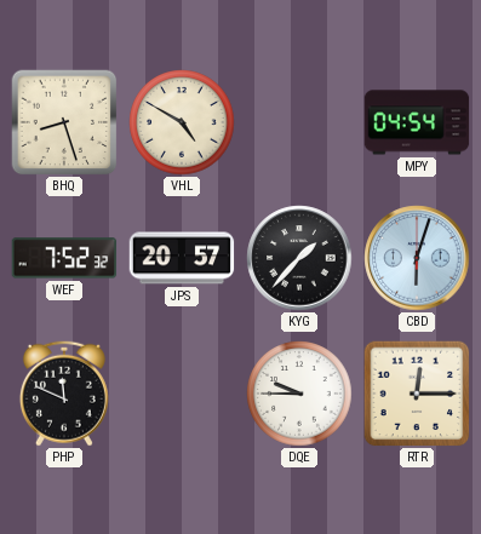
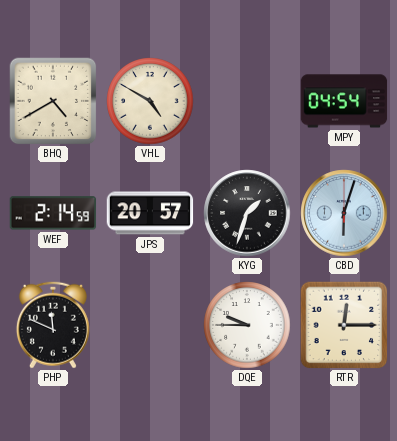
BHQ: 8:27 -> 4:40
WEF: 7:52 -> 2:14
KYG: 1:37 -> 1:33
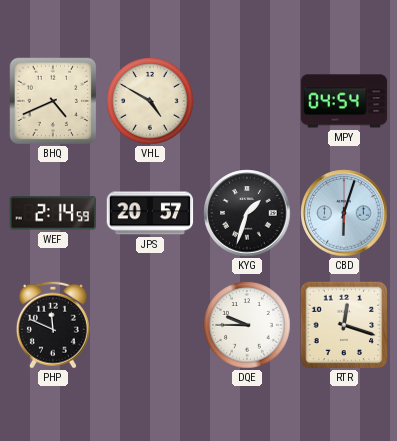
BHQ: 4:40 -> 4:41
RTR: 12:15 -> 12:18
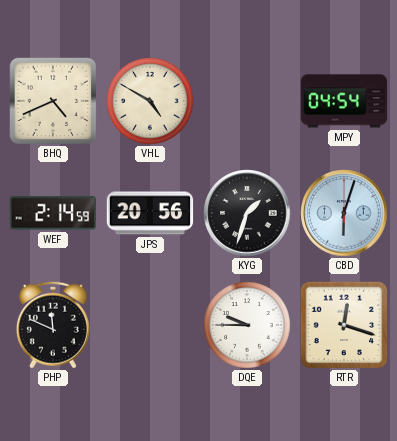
JPS: 20:57 -> 20:56
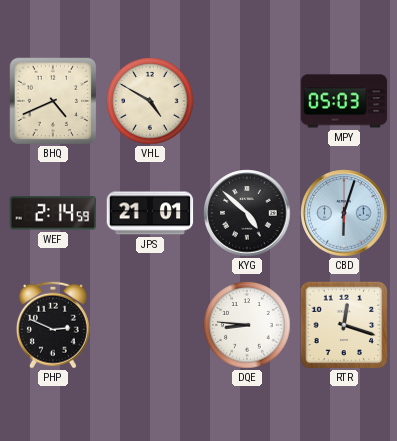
MPY: 04:54 -> 05:03
JPS: 20:56 -> 21:01
KYG: 1:33 -> 4:52
PHP: 11:49 -> 2:49
DQE: 9:45 -> 8:46
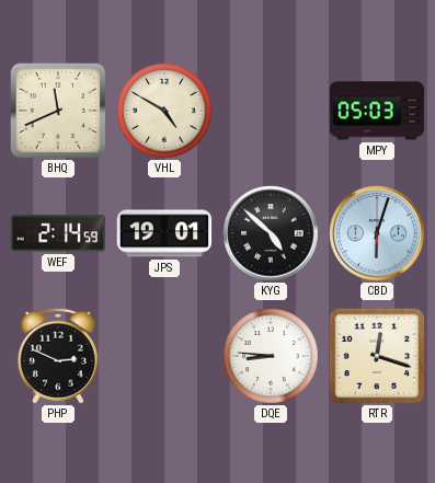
BHQ: 4:41 -> 11:41
JPS: 21:01 -> 19:01
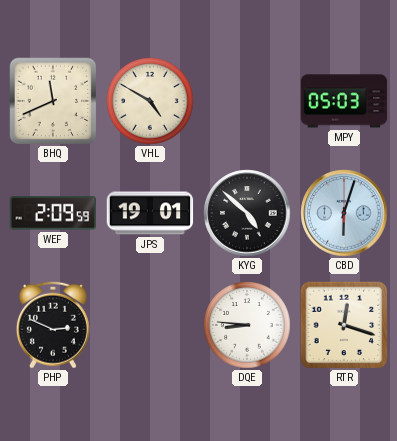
WEF: 2:14 -> 2:09
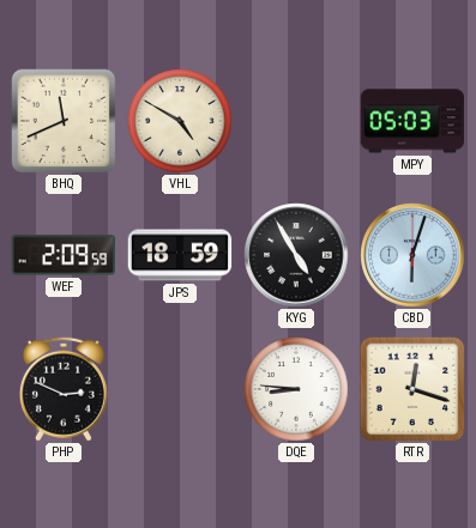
JPS: 19:01 -> 18:59
KYG: 4:52 -> 4:55
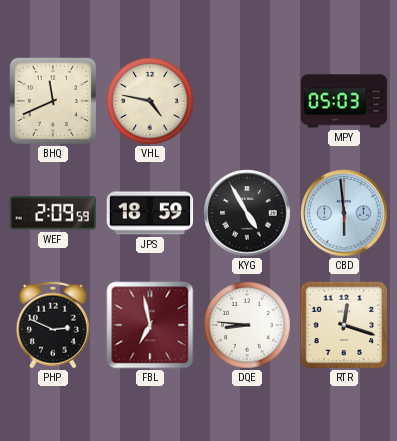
VHL: 4:50 -> 4:47
CBD: 6:03 -> 5:59
FBL: none -> 6:58
